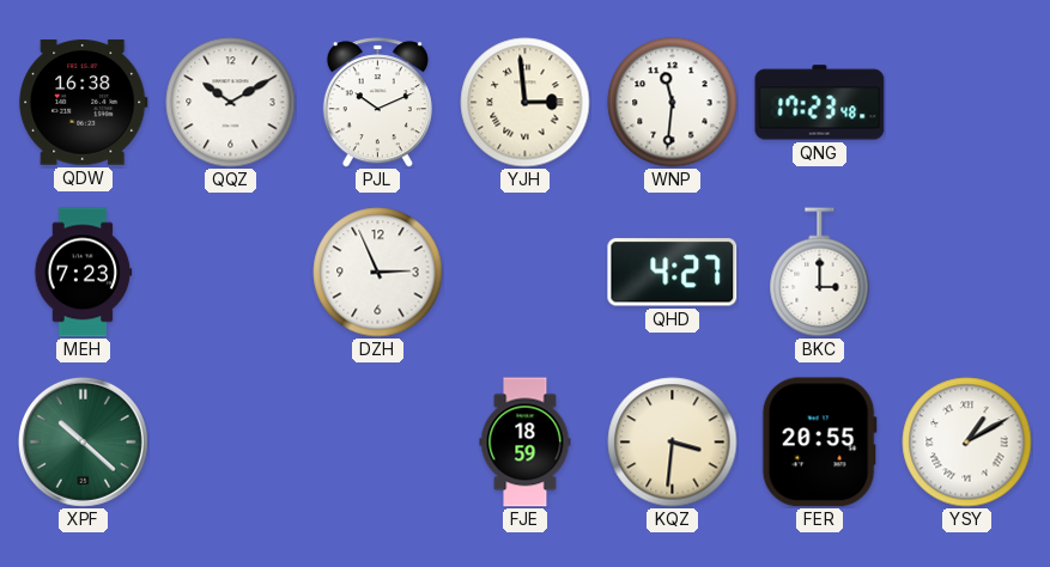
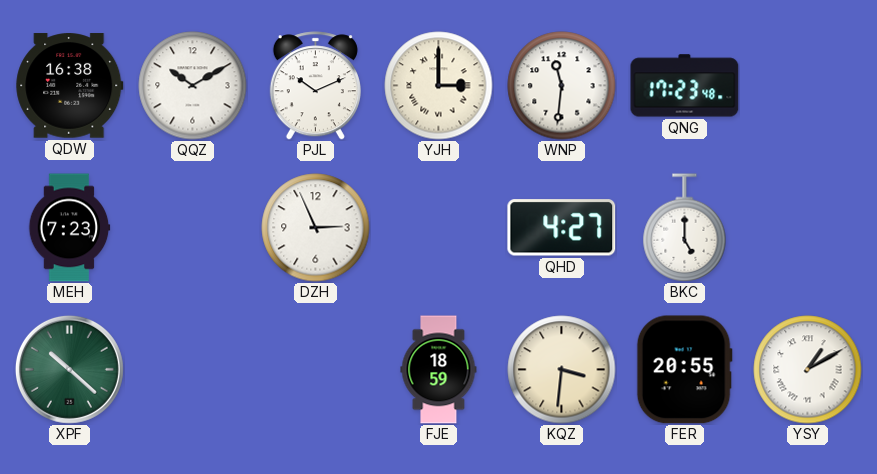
YJH: 2:59 -> 3:00
BKC: 3:00 -> 5:00
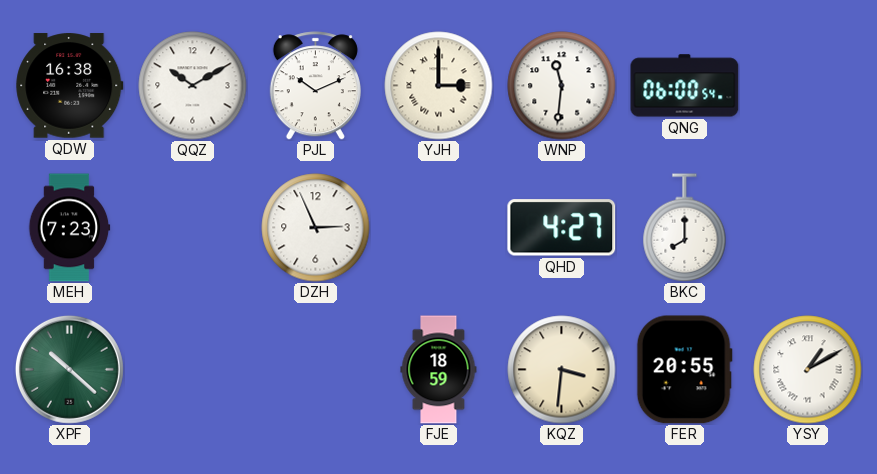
QNG: 17:23 -> 06:00
BKC: 5:00 -> 8:00
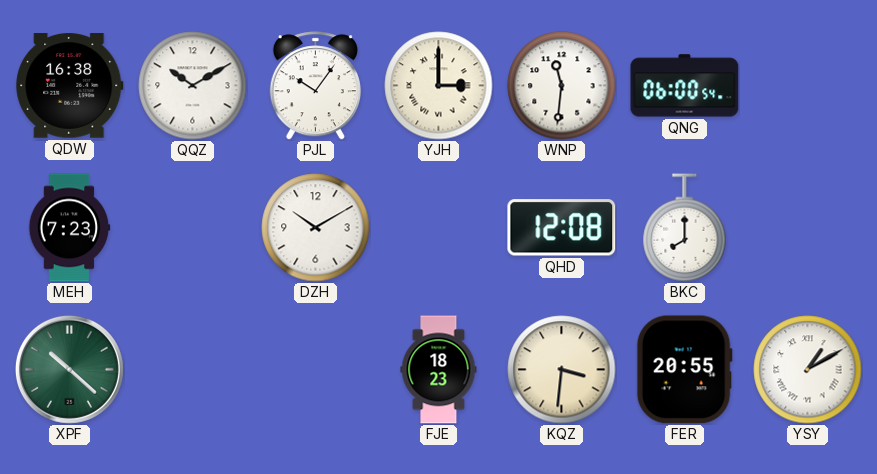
PJL: 10:11 -> 10:06
DZH: 2:56 -> 10:10
QHD: 4:27 -> 12:08
FJE: 18:59 -> 18:23
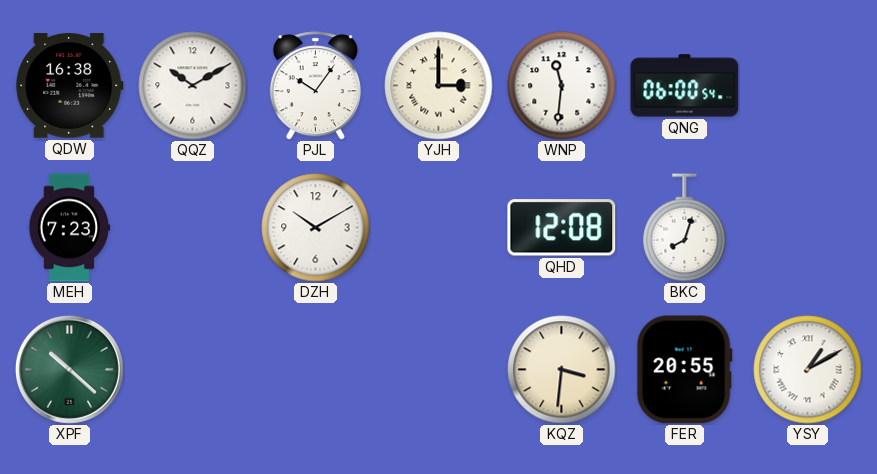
BKC: 8:00 -> 8:03
FJE: 18:23 -> none
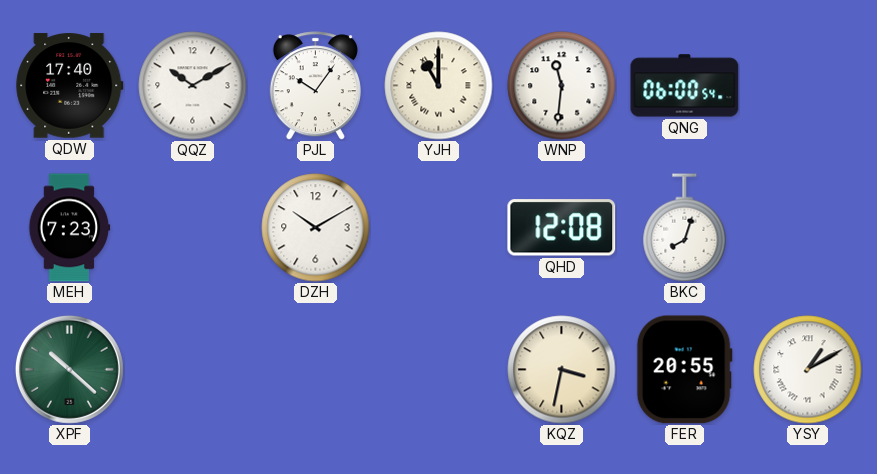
QDW: 16:38 -> 17:40
YJH: 3:00 -> 11:00
KQZ: 3:31 -> 3:32
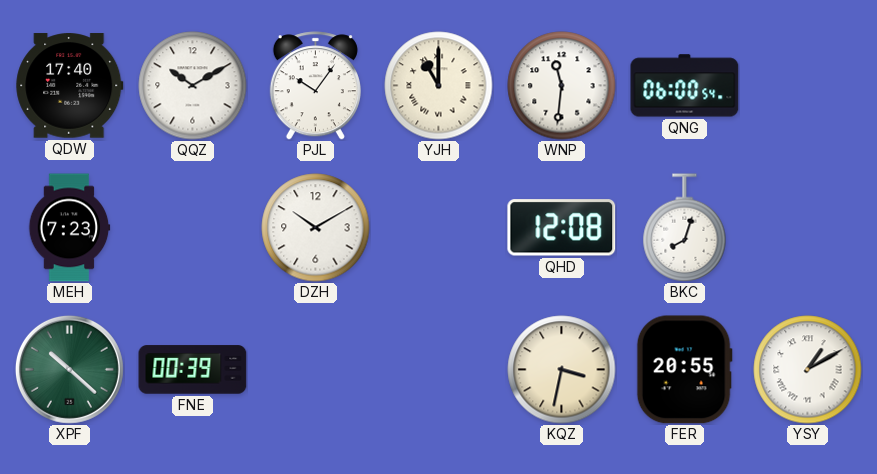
FNE: none -> 00:39
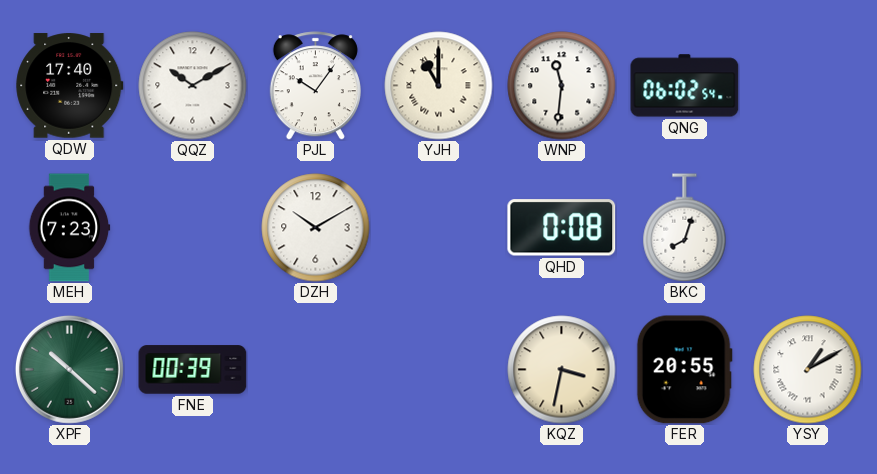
QNG: 06:00 -> 06:02
QHD: 12:08 -> 0:08
